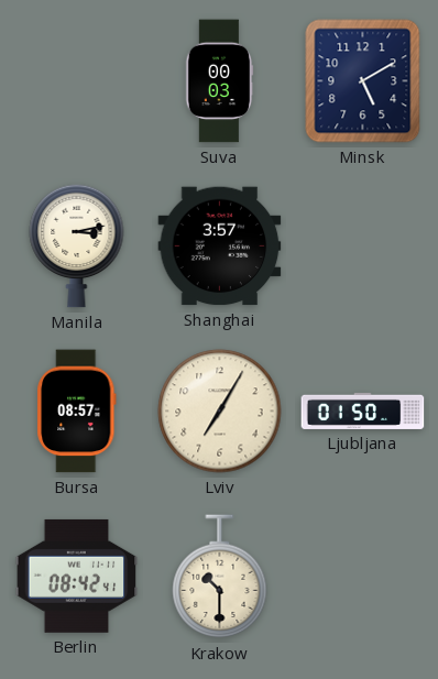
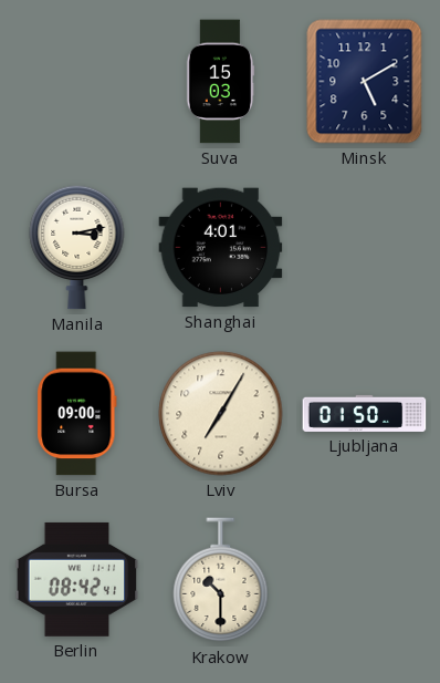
Suva: 00:03 -> 15:03
Shanghai: 3:57 -> 4:01
Bursa: 08:57 -> 09:00
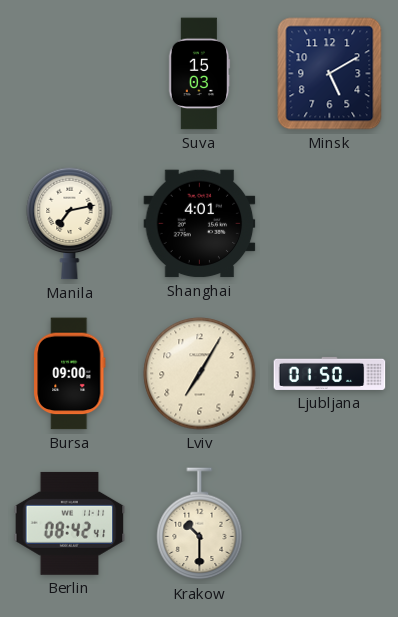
Manila: 3:13 -> 7:13
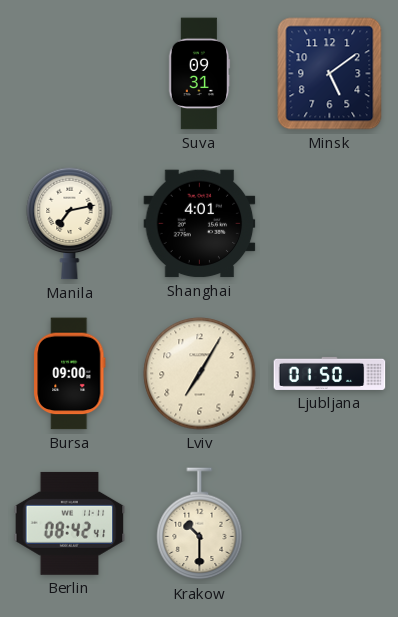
Suva: 15:03 -> 09:31
Minsk: 5:10 -> 5:09
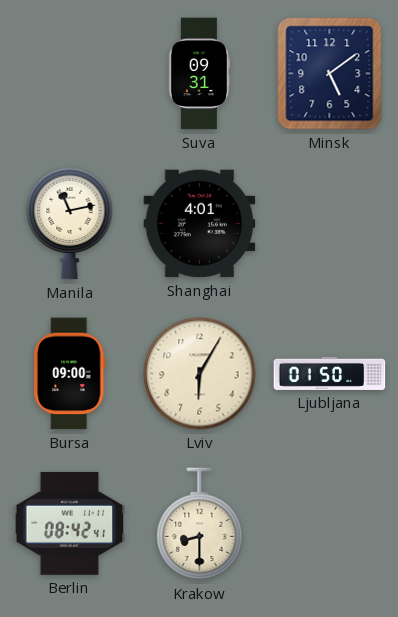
Manila: 7:13 -> 11:13
Lviv: 7:05 -> 6:05
Krakow: 10:30 -> 8:30
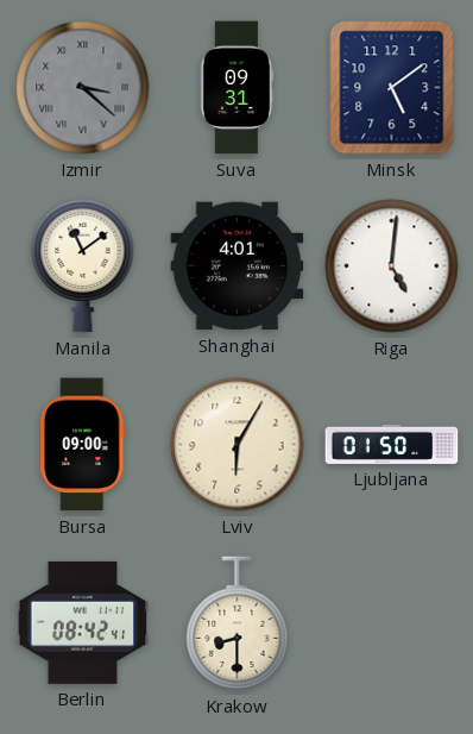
Izmir: none -> 3:22
Manila: 11:13 -> 11:09
Riga: none -> 5:01
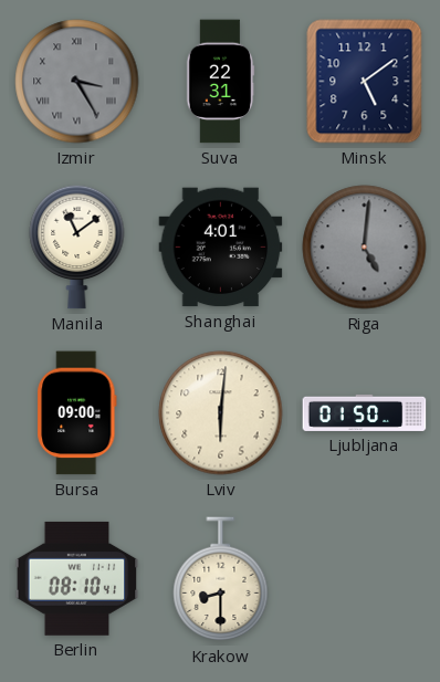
Izmir: 3:22 -> 3:25
Suva: 09:31 -> 22:31
Riga dial: white -> grey
Lviv: 6:05 -> 6:01
Berlin: 08:42 -> 08:10
